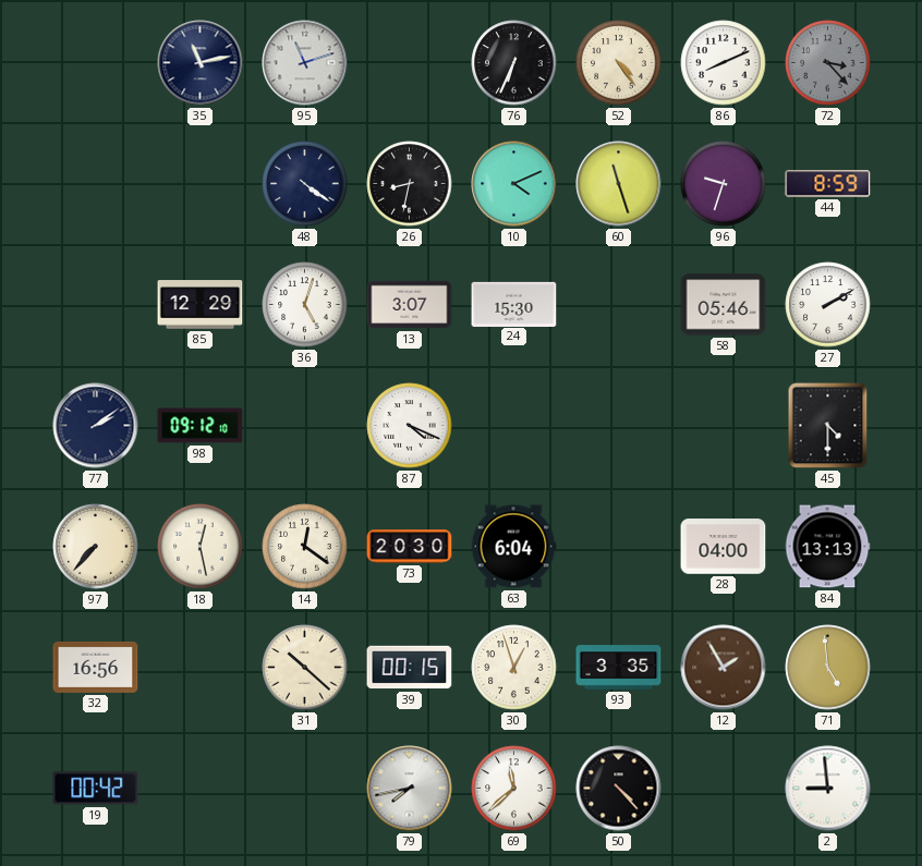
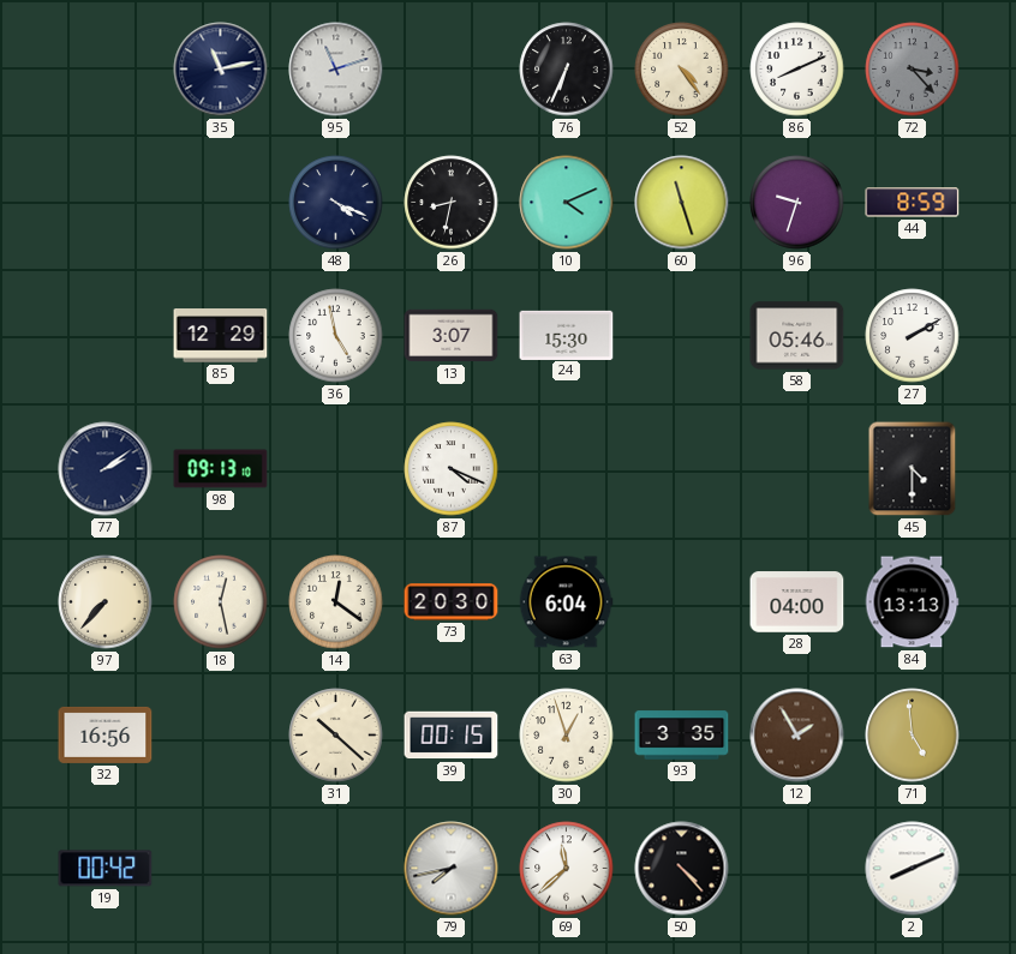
48: 4:21 -> 4:19
36: 5:03 -> 4:58
98: 09:12 -> 09:13
2: 8:59 -> 8:11
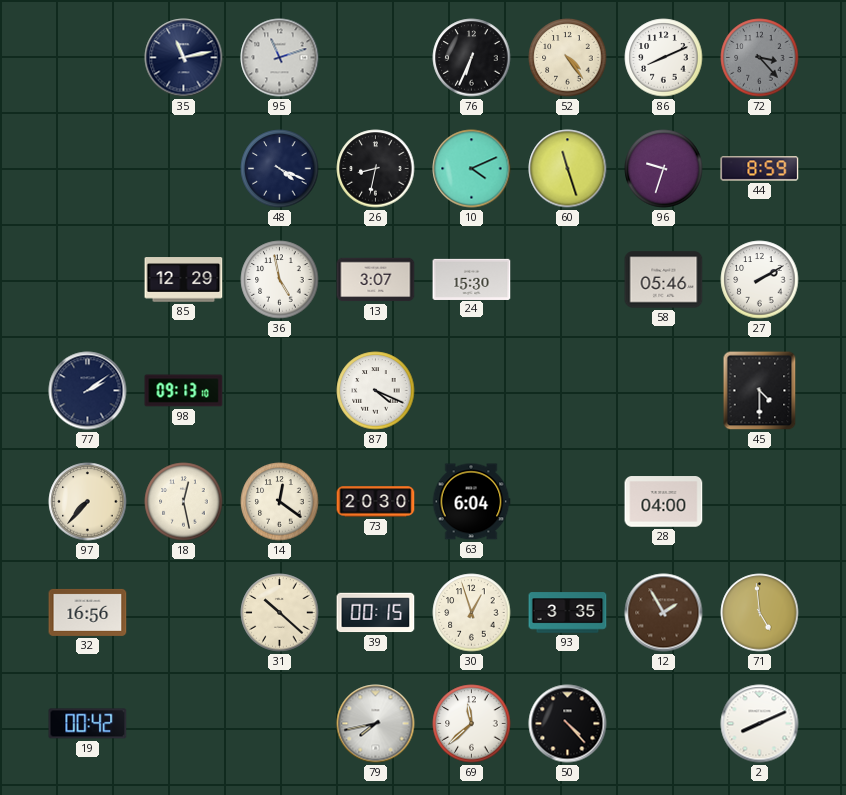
84: 13:13 -> none
